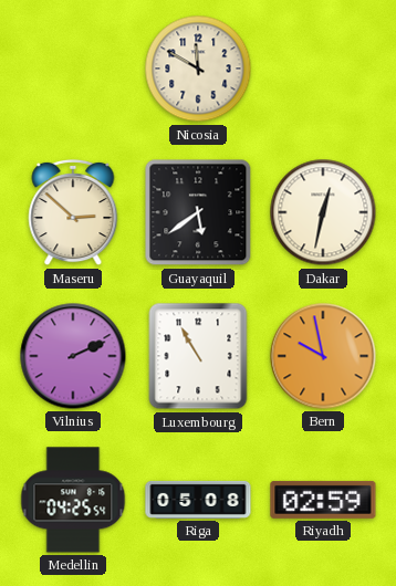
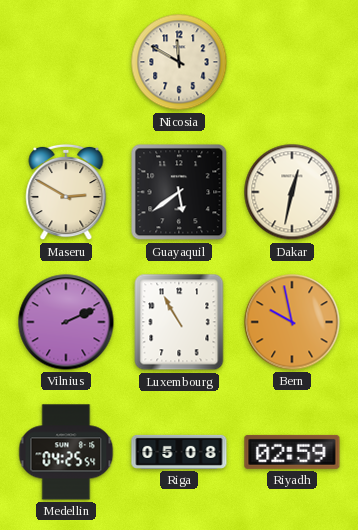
Maseru: 2:52 -> 2:50
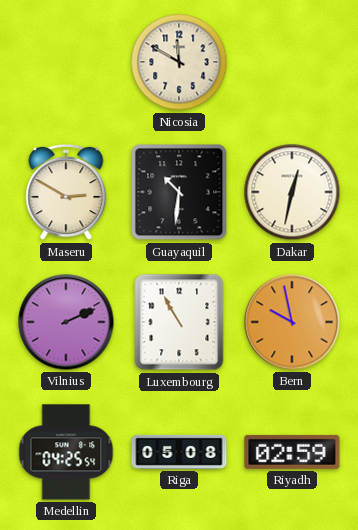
Guayaquil: 5:39 -> 10:31
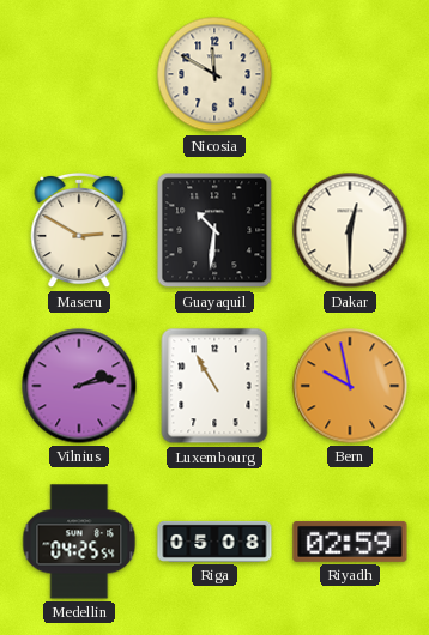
Dakar: 12:32 -> 12:30
Vilnius: 2:11 -> 2:13
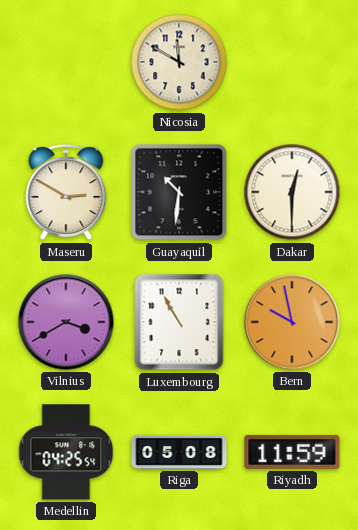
Vilnius: 2:13 -> 3:40
Riyadh: 02:59 -> 11:59
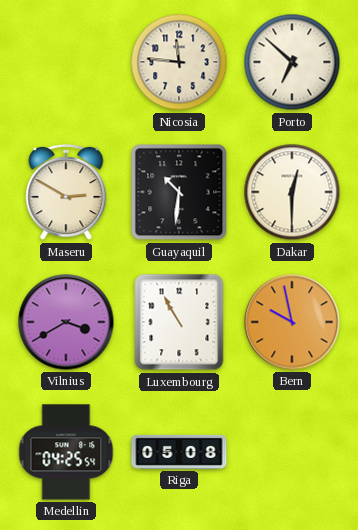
Nicosia: 11:50 -> 11:46
Porto: none -> 6:52
Riyadh: 11:59 -> none
